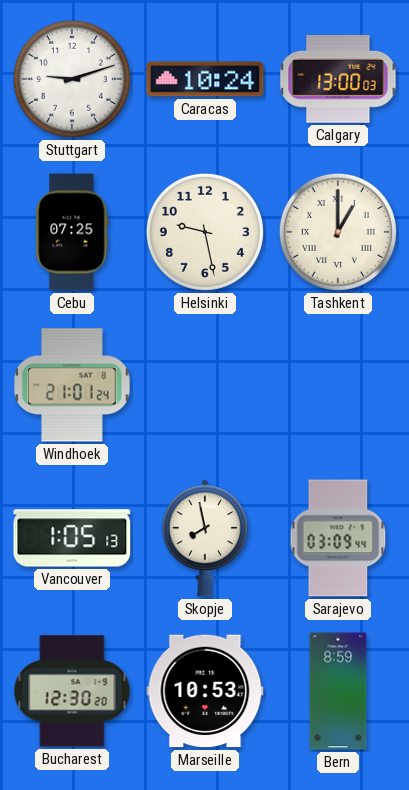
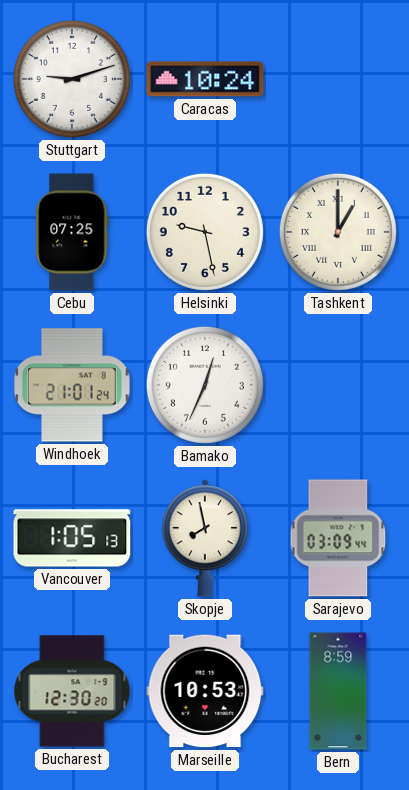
Calgary: 13:00 -> none
Bamako: none -> 12:34
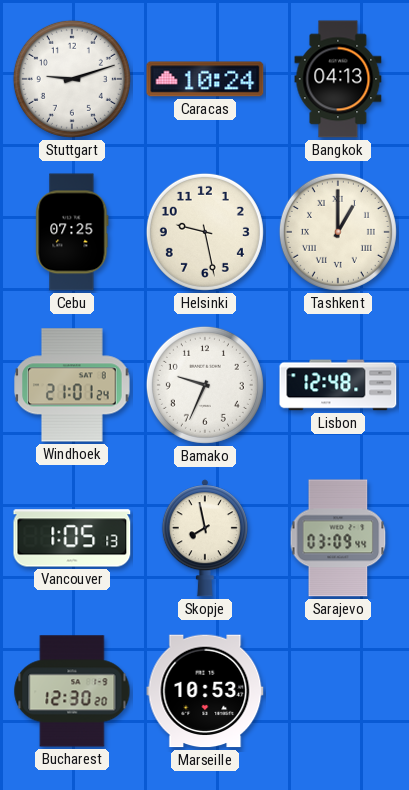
Bangkok: none -> 04:13
Bamako: 12:34 -> 9:34
Lisbon: none -> 12:48
Bern: 8:59 -> none
